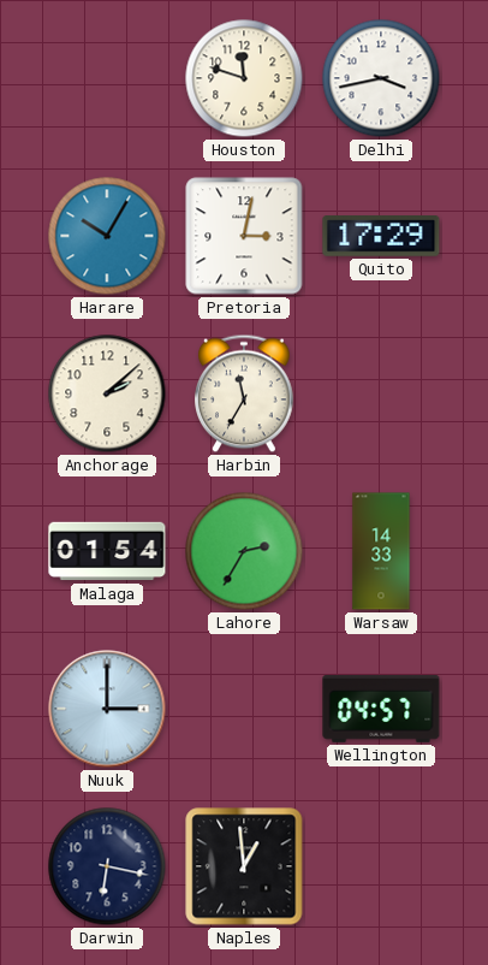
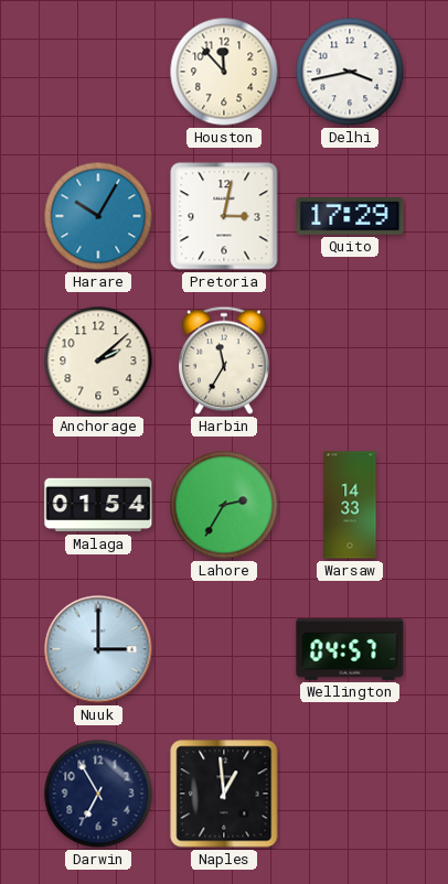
Houston: 11:48 -> 11:53
Darwin: 6:17 -> 6:55
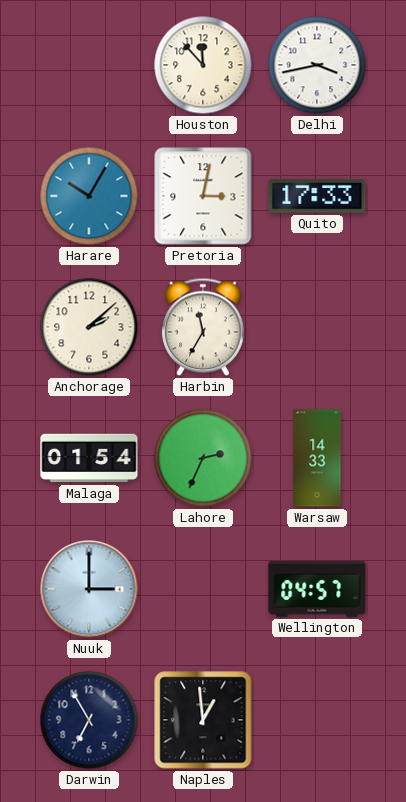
Quito: 17:29 -> 17:33
Lahore: 2:35 -> 2:34
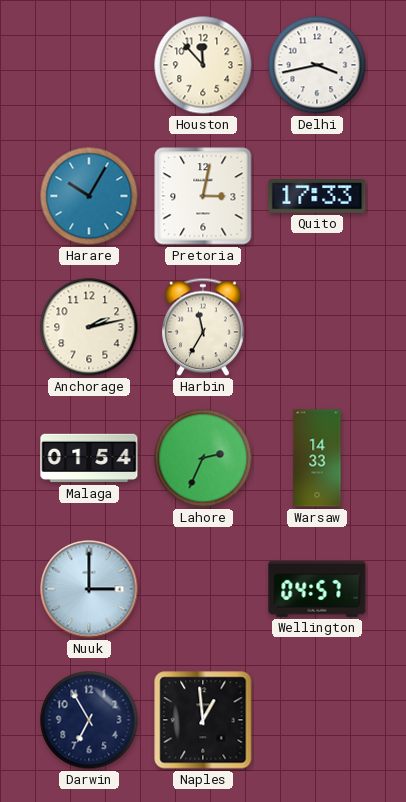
Anchorage: 2:08 -> 2:13
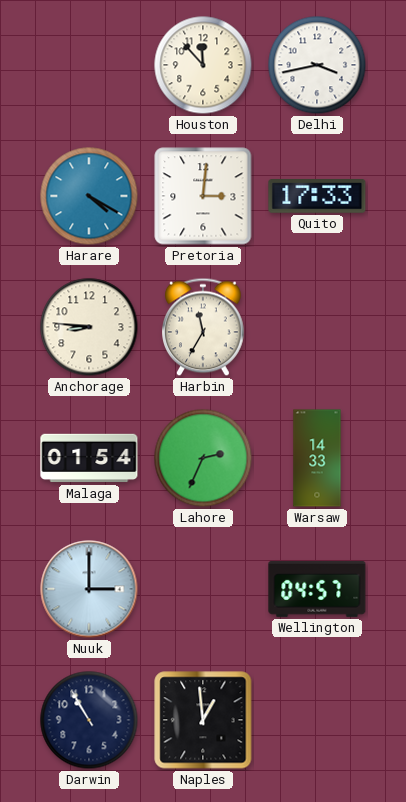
Harare: 10:05 -> 4:20
Pretoria: 3:02 -> 3:01
Anchorage: 2:13 -> 8:46
Darwin: 6:55 -> 10:55
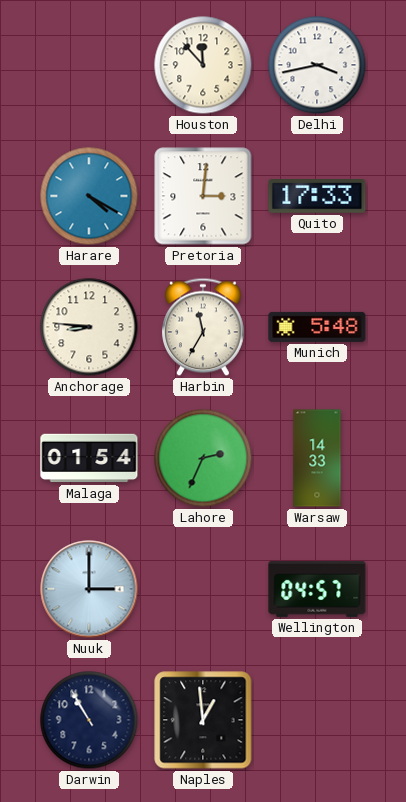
Munich: none -> 5:48
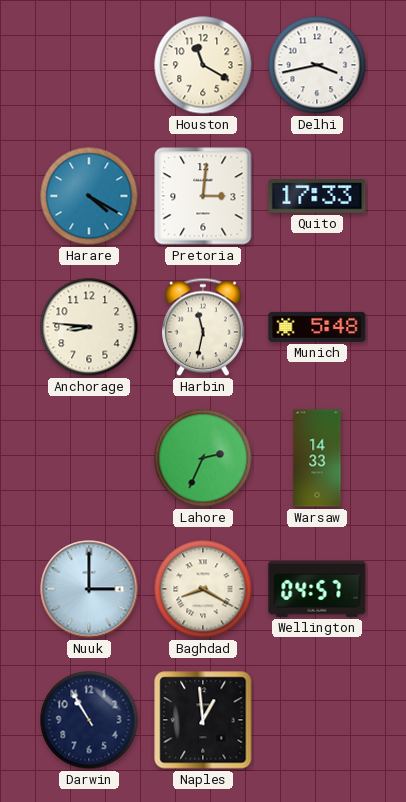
Houston: 11:53 -> 11:20
Harbin: 11:35 -> 11:32
Malaga: 01:54 -> none
Baghdad: none -> 8:20
